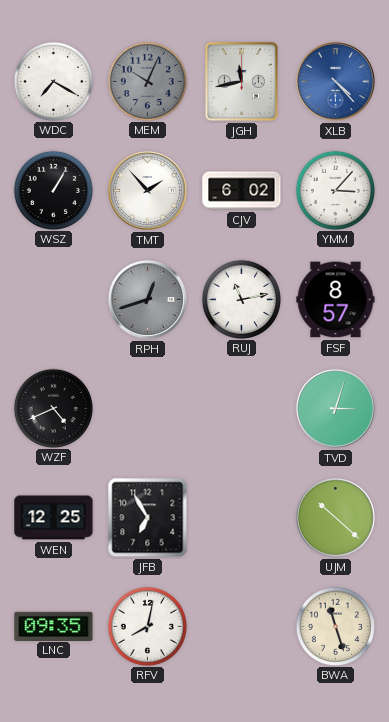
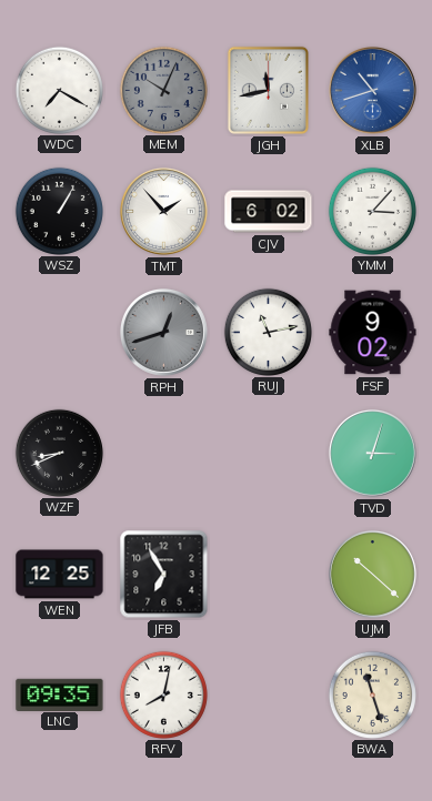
XLB: 4:23 -> 10:42
FSF: 8:57 -> 9:02
WZF: 4:41 -> 8:41
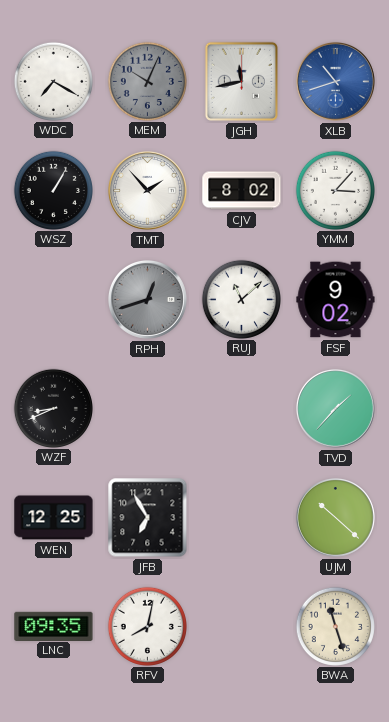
CJV: 6:02 -> 8:02
RUJ: 11:13 -> 11:08
TVD: 3:03 -> 1:37
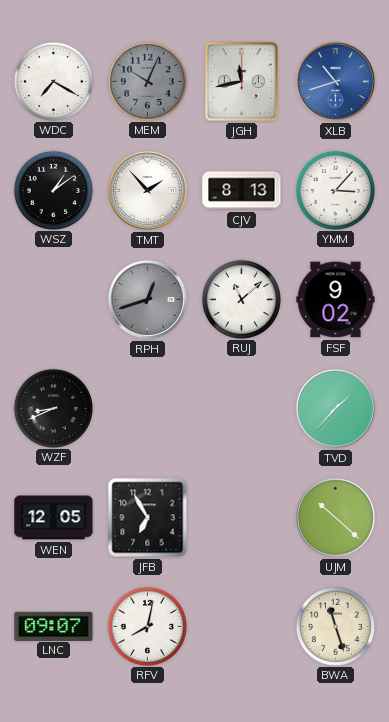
WSZ: 1:05 -> 1:09
CJV: 8:02 -> 8:13
WEN: 12:25 -> 12:05
LNC: 09:35 -> 09:07
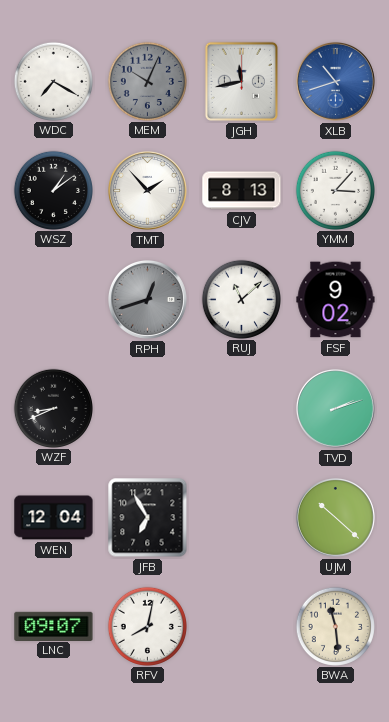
TVD: 1:37 -> 2:12
WEN: 12:05 -> 12:04
BWA: 11:27 -> 11:29
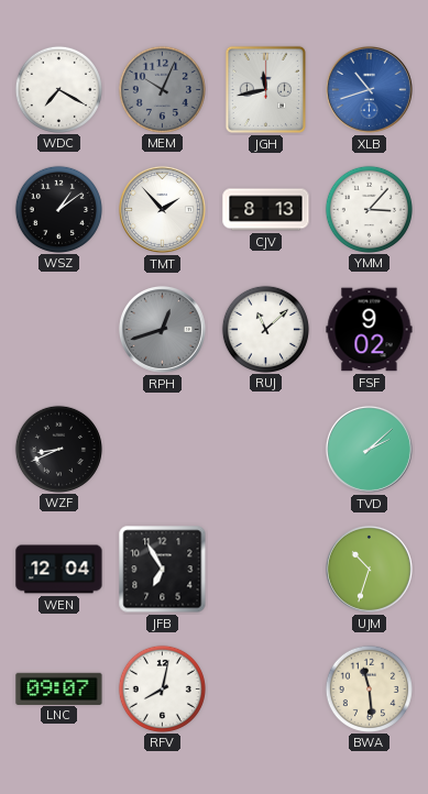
TVD: 2:12 -> 2:08
UJM: 10:22 -> 10:33
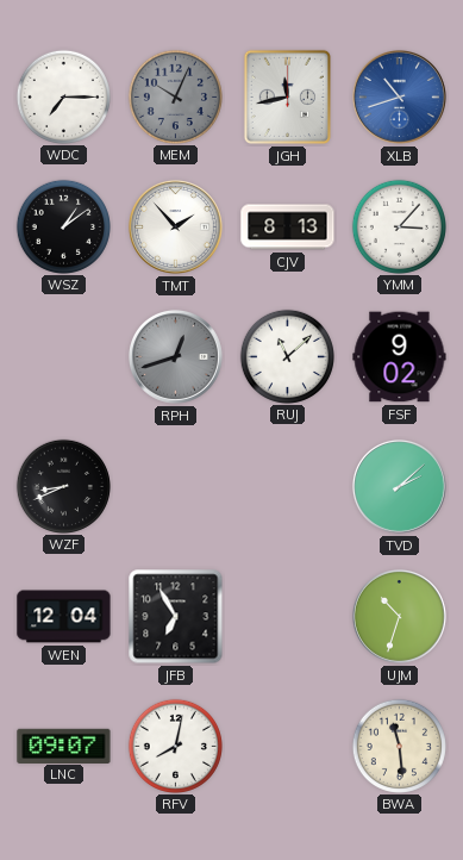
WDC: 7:20 -> 7:15
